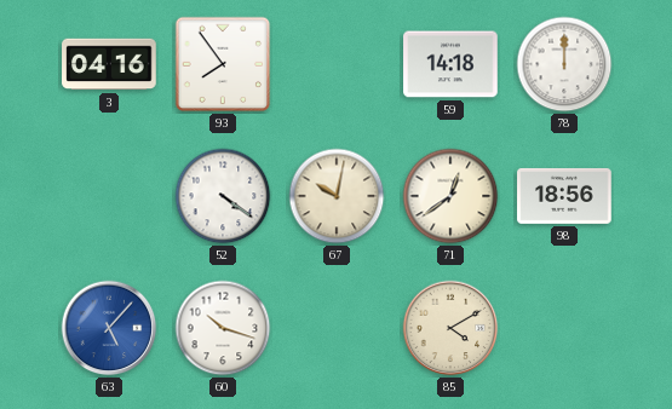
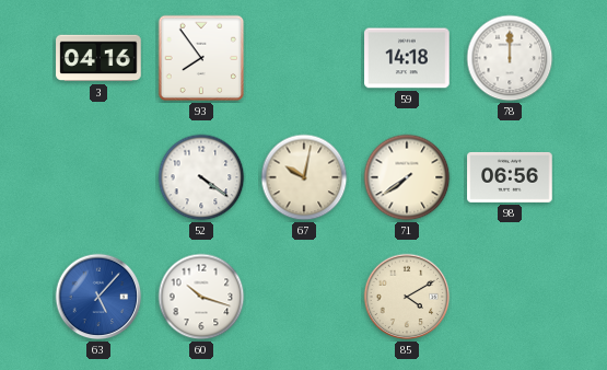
71: 12:39 -> 7:39
98: 18:56 -> 06:56
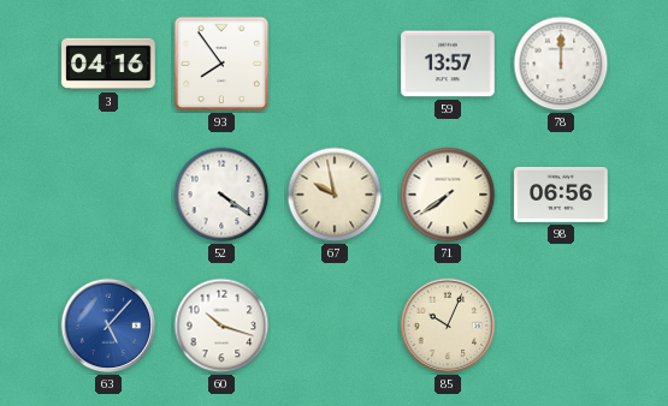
59: 14:18 -> 13:57
67: 10:02 -> 9:58
85: 4:10 -> 10:04
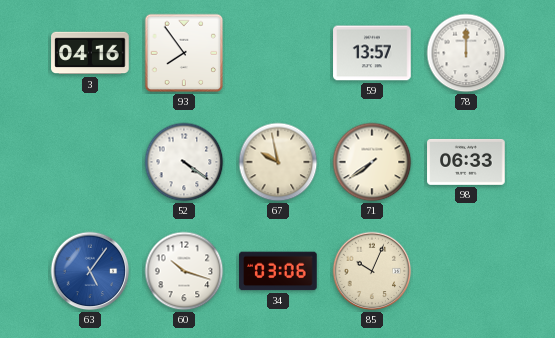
98: 06:56 -> 06:33
63: 5:07 -> 5:06
34: none -> 03:06
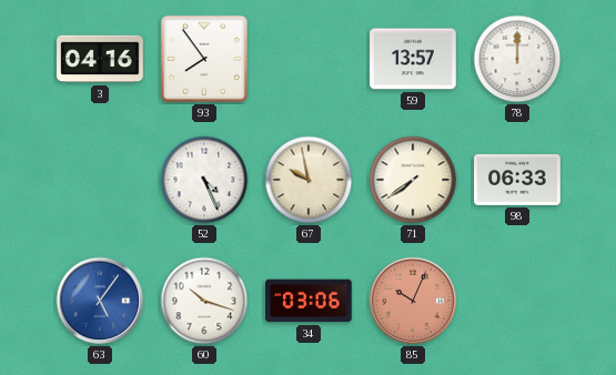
52: 4:21 -> 4:26
85 dial: cream -> salmon
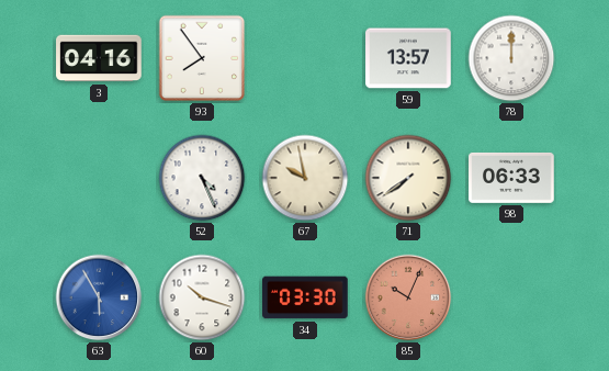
63: 5:06 -> 5:55
34: 03:06 -> 03:30
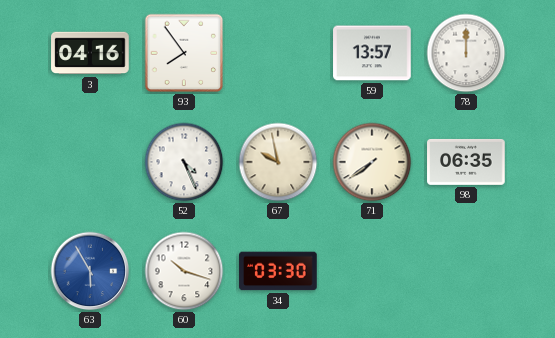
98: 06:33 -> 06:35
85: 10:04 -> none
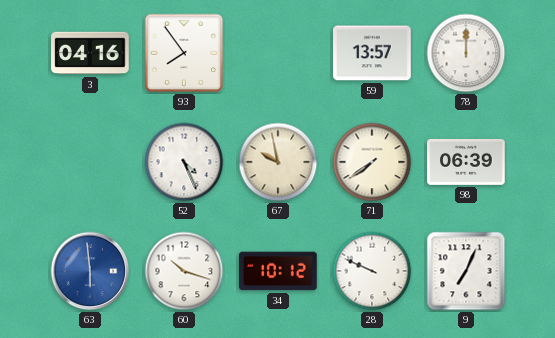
98: 06:35 -> 06:39
63: 5:55 -> 5:59
34: 03:30 -> 10:12
28: none -> 9:49
9: none -> 7:04
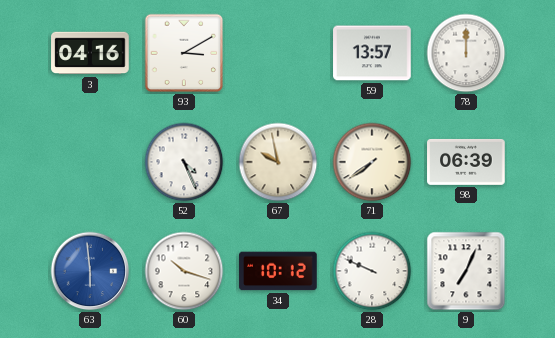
93: 7:54 -> 3:10
